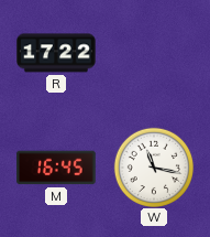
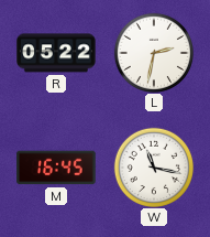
R: 17:22 -> 05:22
L: none -> 2:32
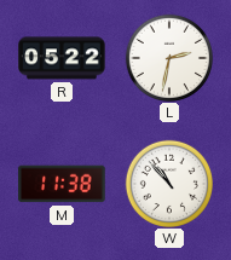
M: 16:45 -> 11:38
W: 11:17 -> 10:53
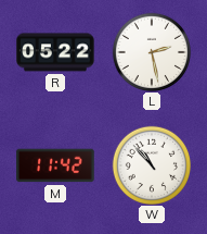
L: 2:32 -> 2:28
M: 11:38 -> 11:42
